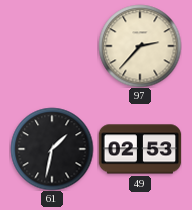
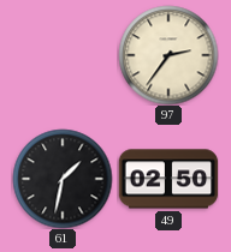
97: 2:37 -> 2:36
49: 02:53 -> 02:50
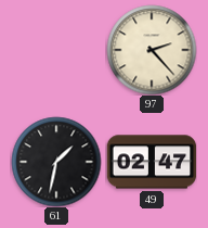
97: 2:36 -> 2:23
49: 02:50 -> 02:47
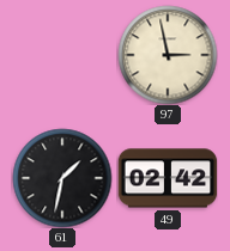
97: 2:23 -> 2:58
49: 02:47 -> 02:42
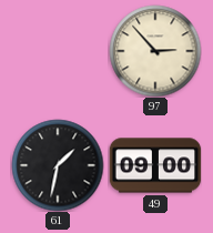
97: 2:58 -> 2:53
49: 02:42 -> 09:00
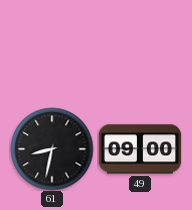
97: 2:53 -> none
61: 1:32 -> 8:32
